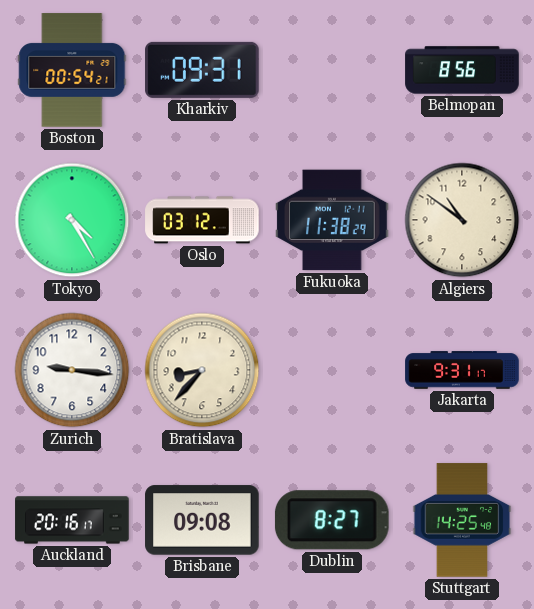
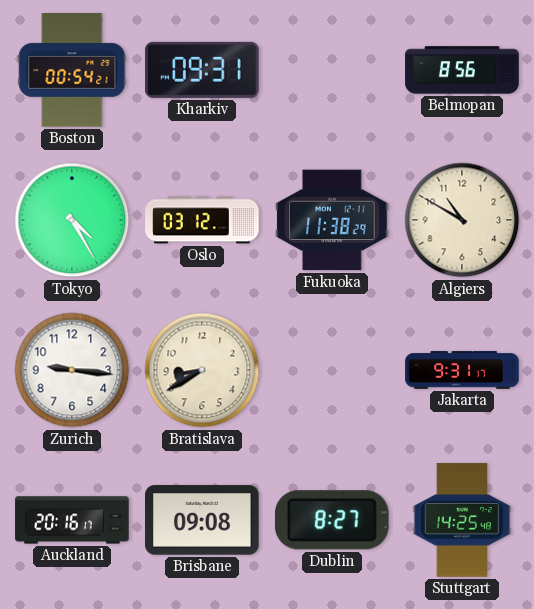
Algiers: 10:51 -> 10:50
Bratislava: 8:37 -> 8:40
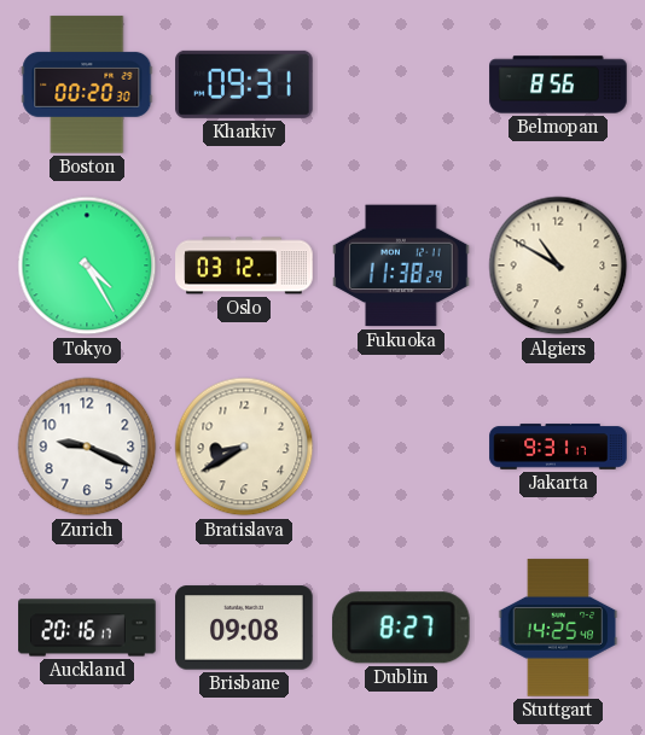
Boston: 00:54 -> 00:20
Zurich: 9:16 -> 9:19
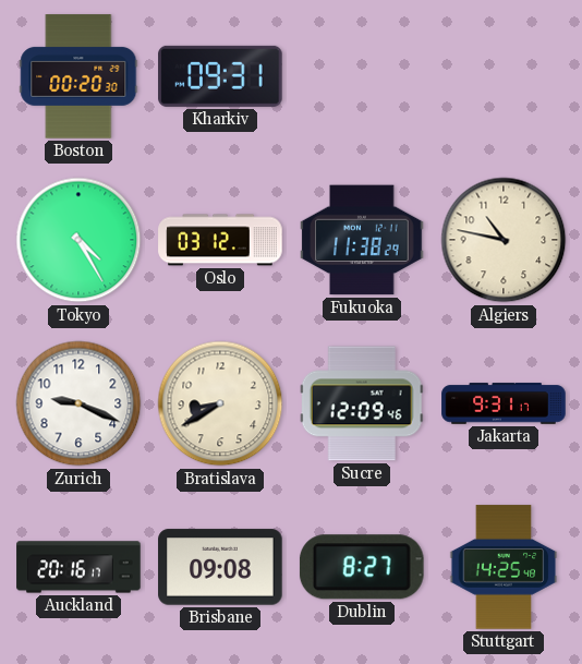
Belmopan: 8:56 -> none
Algiers: 10:50 -> 10:47
Sucre: none -> 12:09
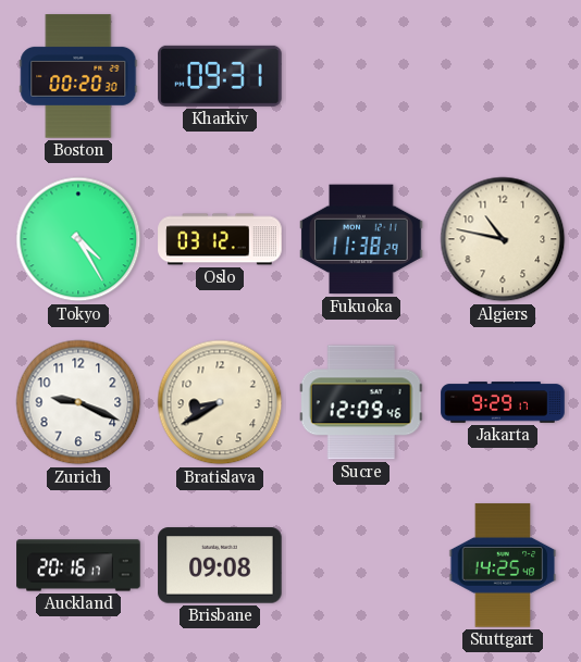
Jakarta: 9:31 -> 9:29
Dublin: 8:27 -> none
